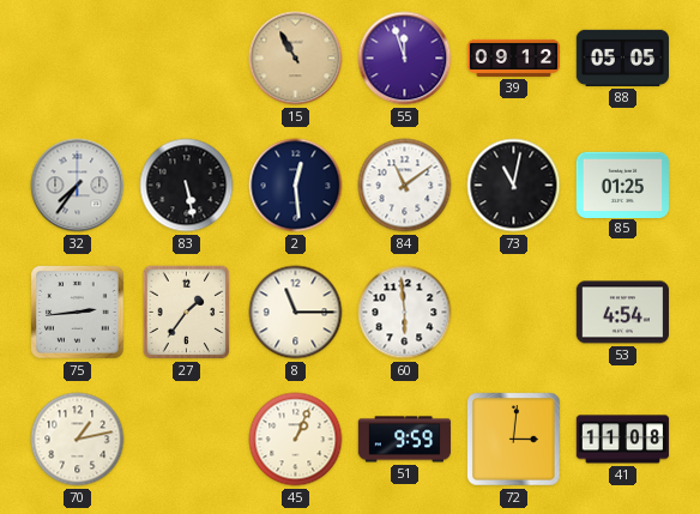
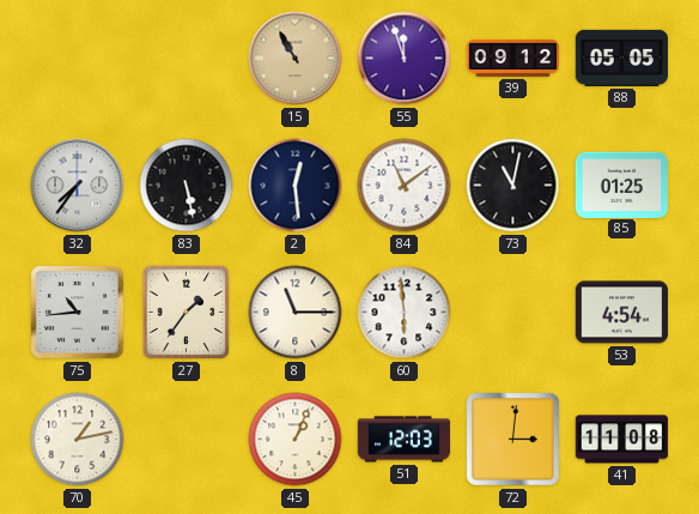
75: 2:44 -> 10:44
51: 9:59 -> 12:03
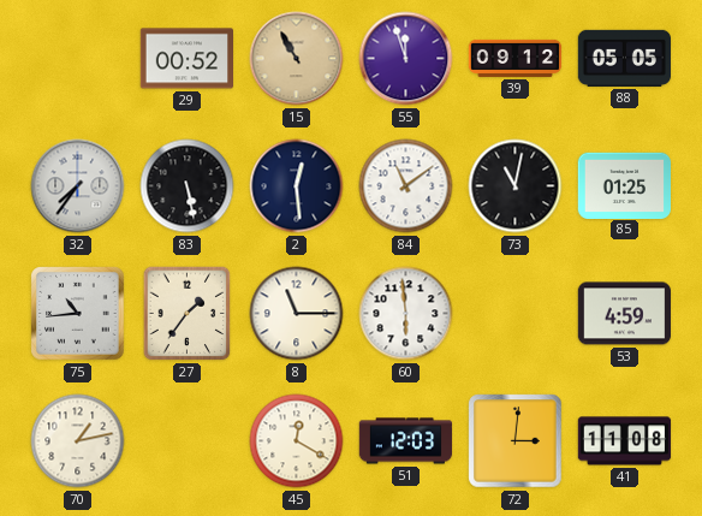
29: none -> 00:52
53: 4:54 -> 4:59
45: 1:04 -> 12:20
